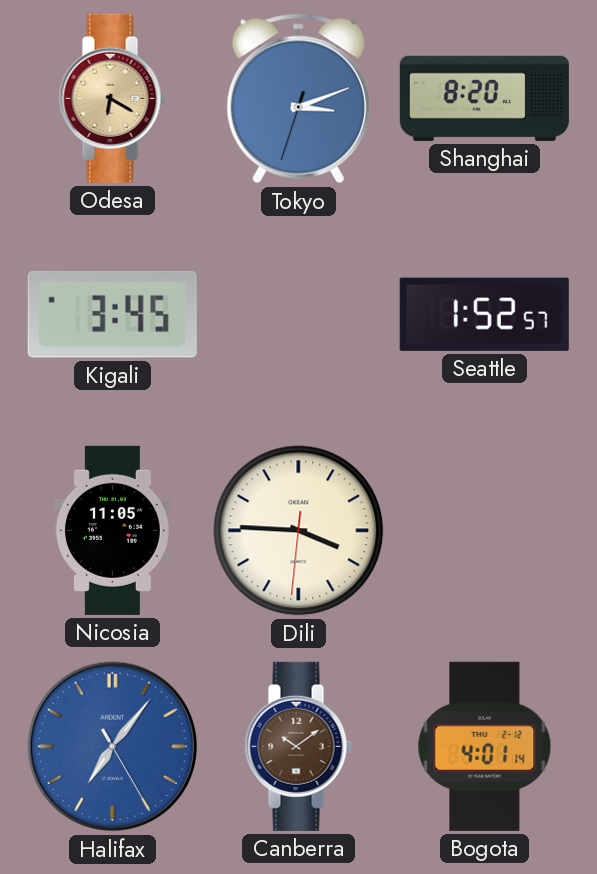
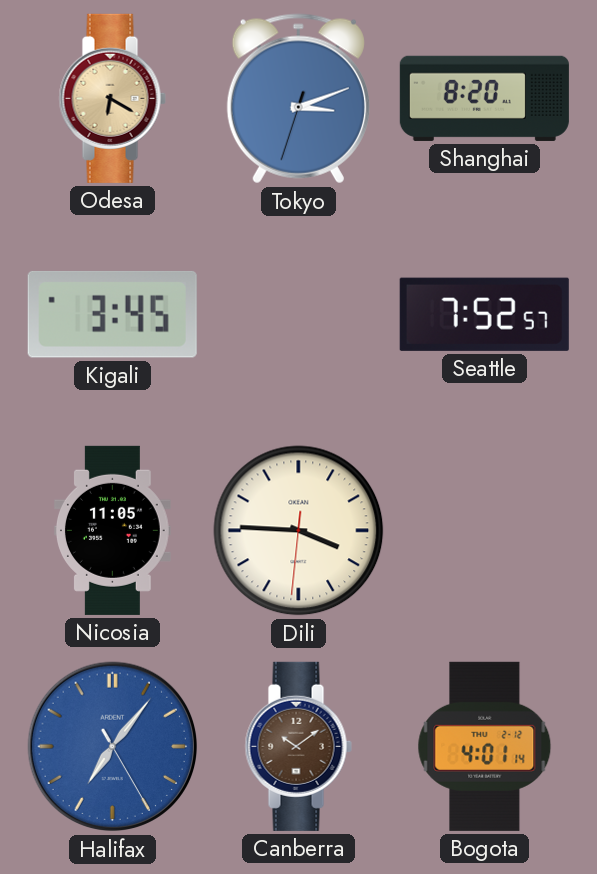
Seattle: 1:52 -> 7:52
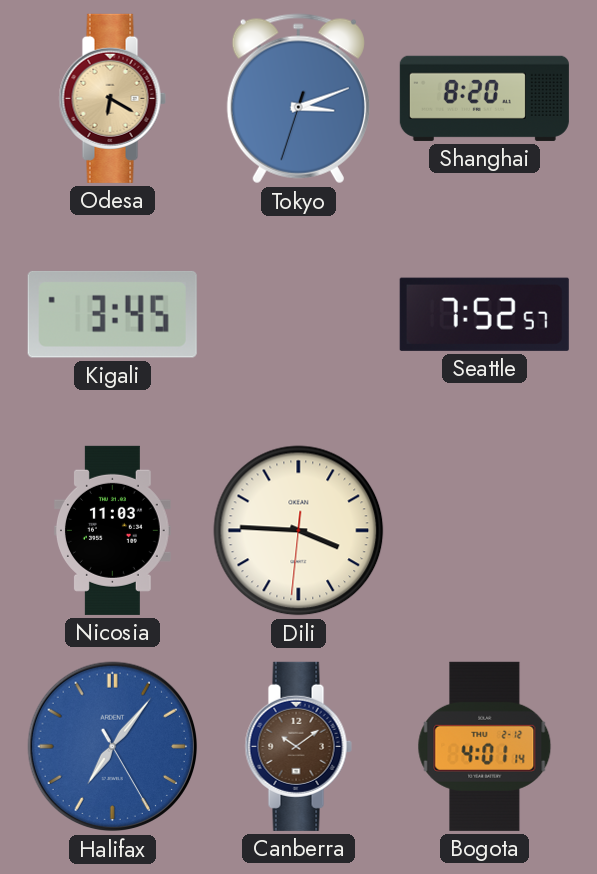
Nicosia: 11:05 -> 11:03
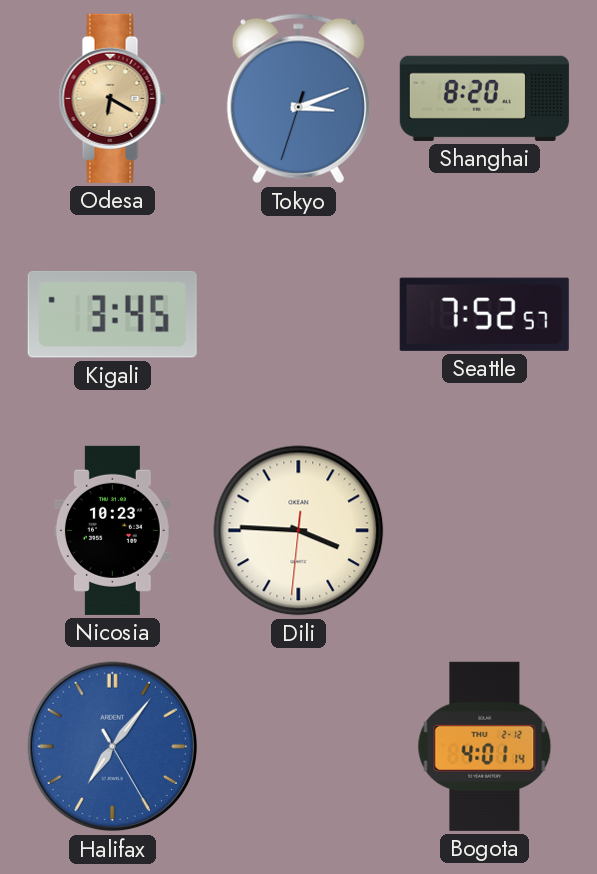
Nicosia: 11:03 -> 10:23
Canberra: 10:09 -> none
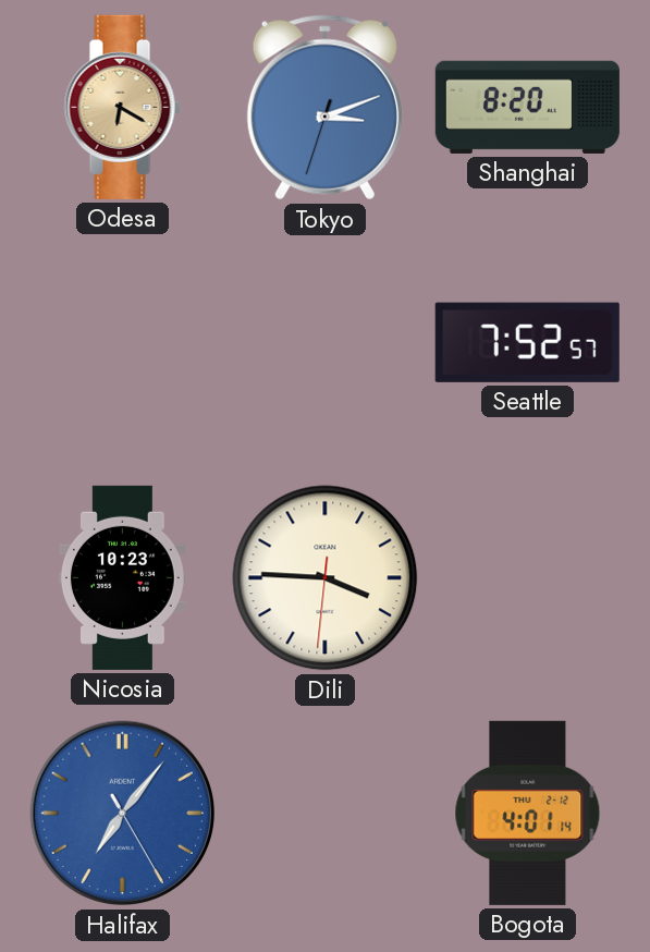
Kigali: 3:45 -> none
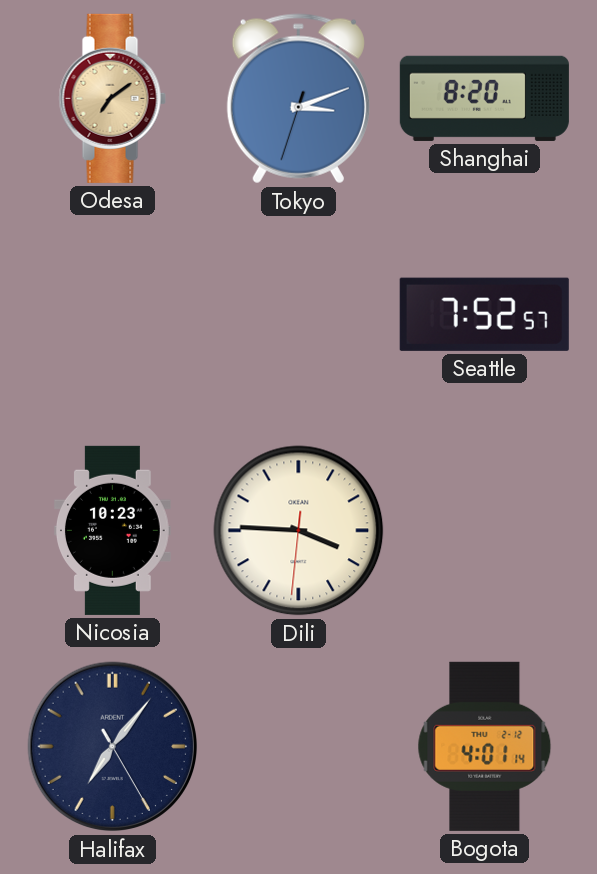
Odesa: 6:20 -> 7:09
Halifax dial: blue -> navy
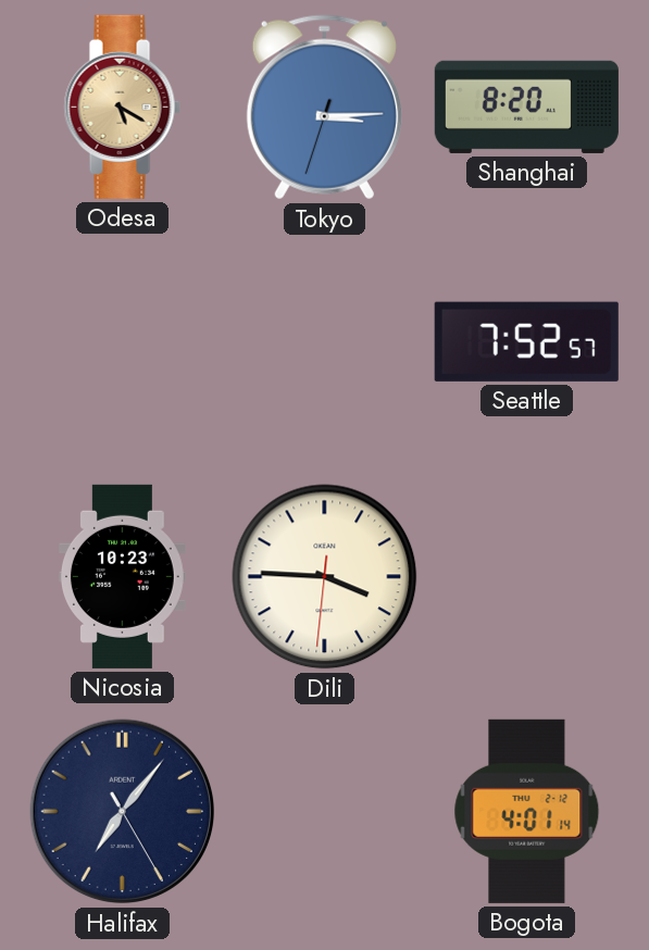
Odesa: 7:09 -> 5:20
Tokyo: 3:11 -> 3:14
